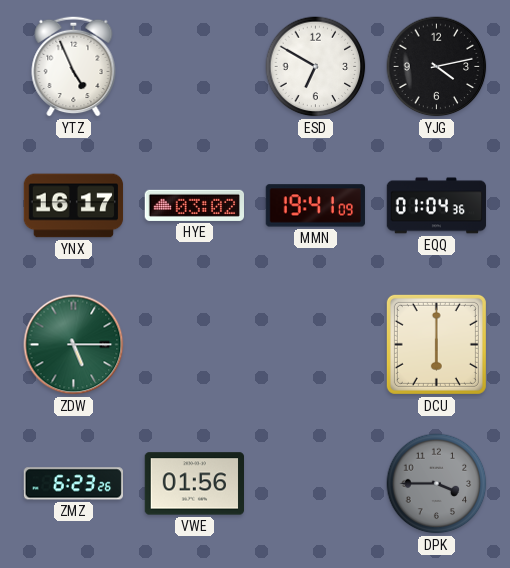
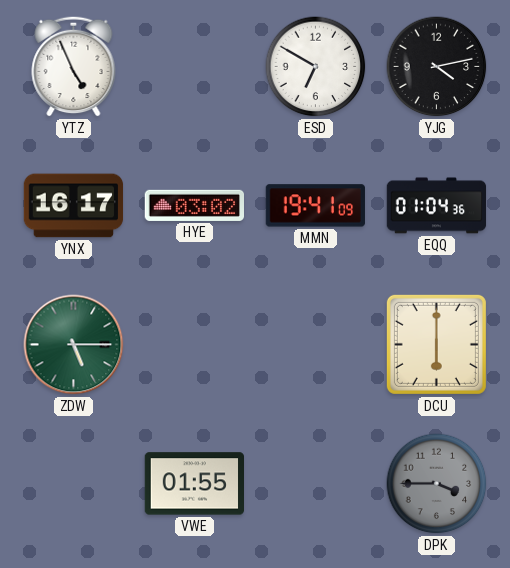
ZMZ: 6:23 -> none
VWE: 01:56 -> 01:55
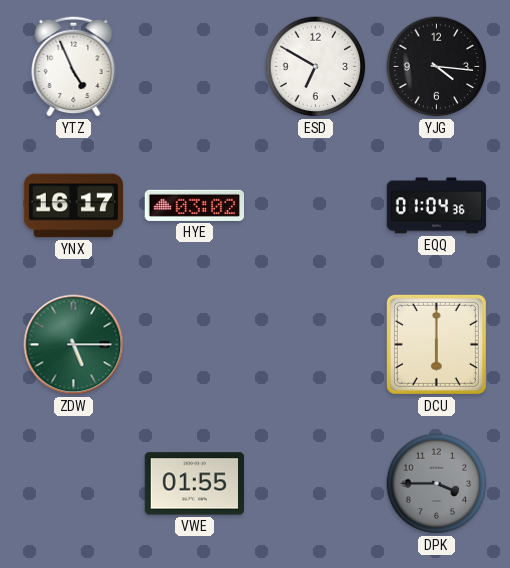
YJG: 4:13 -> 4:16
MMN: 19:41 -> none
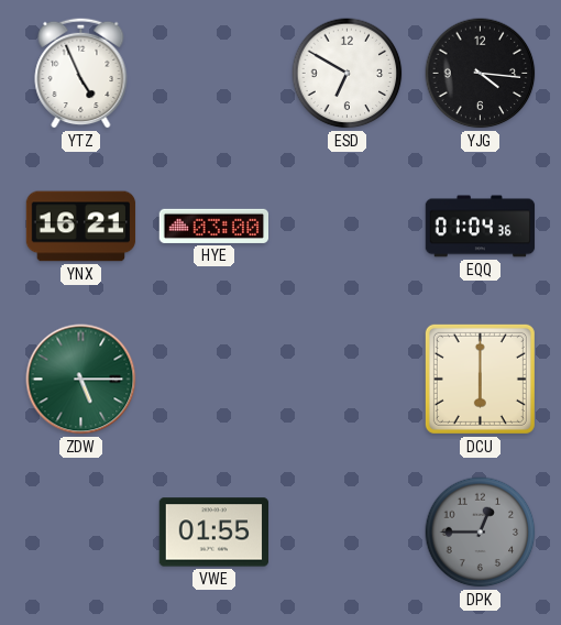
YNX: 16:17 -> 16:21
HYE: 03:02 -> 03:00
DPK: 3:45 -> 12:45
